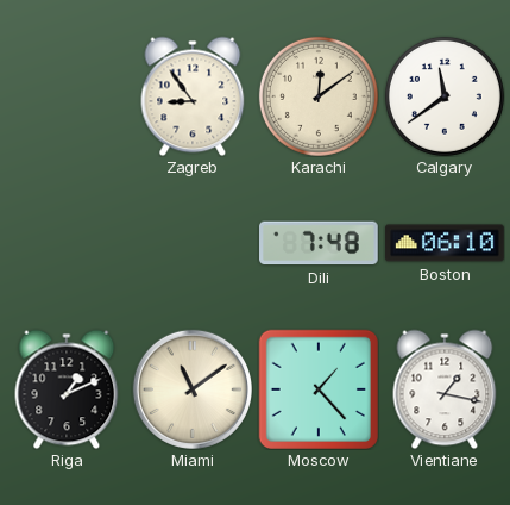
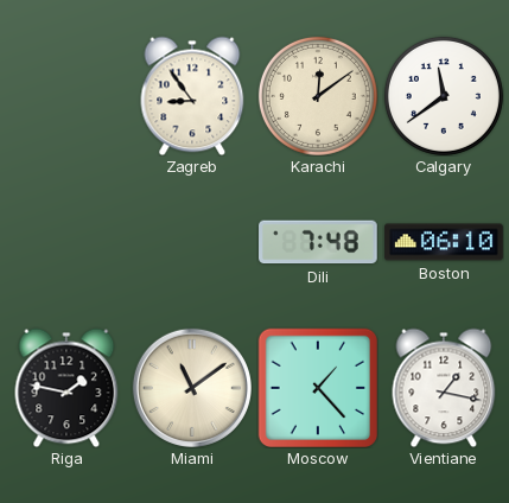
Riga: 1:11 -> 1:47
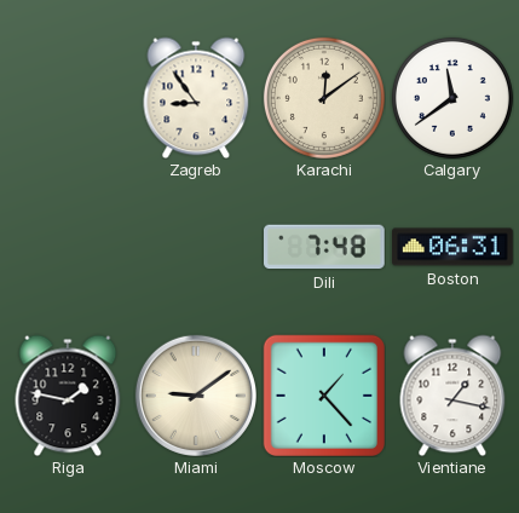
Boston: 06:10 -> 06:31
Miami: 11:09 -> 9:09
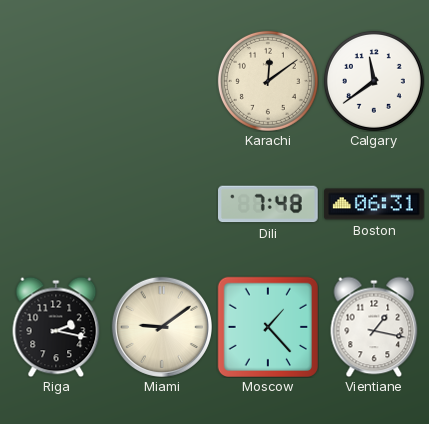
Zagreb: 8:54 -> none
Riga: 1:47 -> 2:17
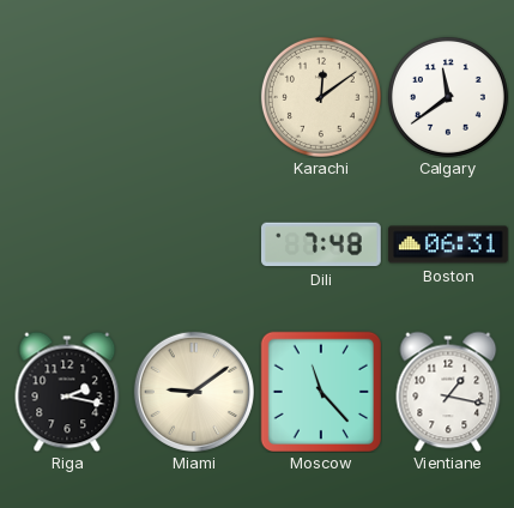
Moscow: 1:23 -> 11:23
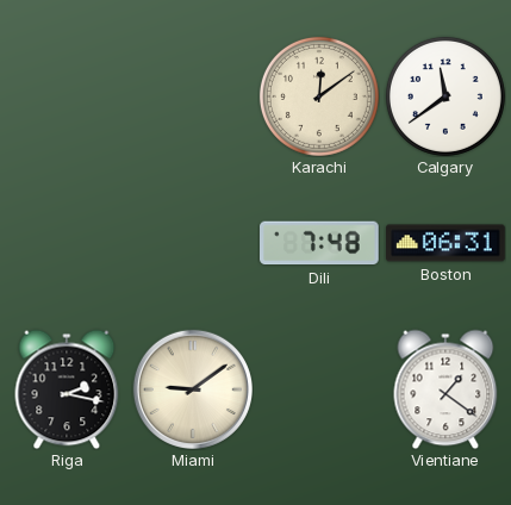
Moscow: 11:23 -> none
Vientiane: 1:17 -> 1:21
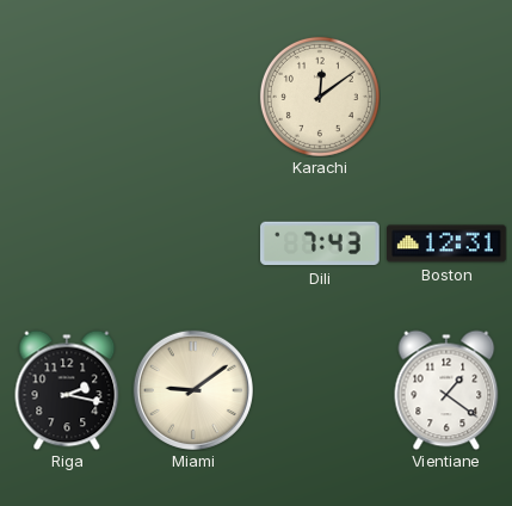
Calgary: 11:39 -> none
Dili: 7:48 -> 7:43
Boston: 06:31 -> 12:31
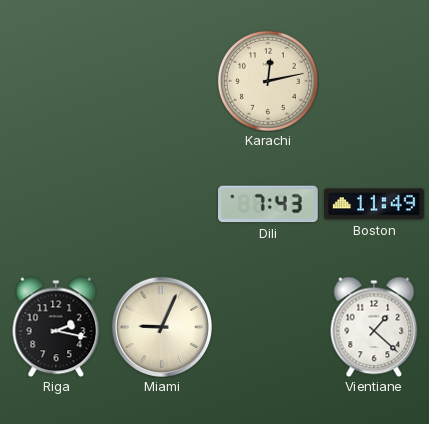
Karachi: 12:09 -> 12:13
Boston: 12:31 -> 11:49
Miami: 9:09 -> 9:04
Vientiane: 1:21 -> 1:22
